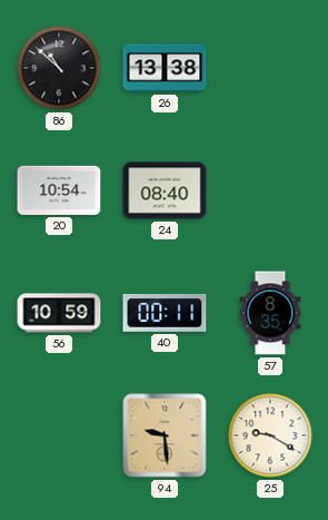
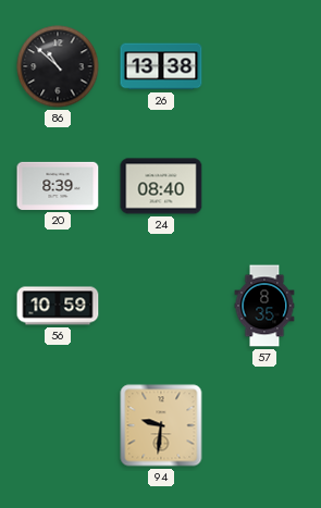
20: 10:54 -> 8:39
40: 00:11 -> none
94: 9:29 -> 9:31
25: 9:20 -> none
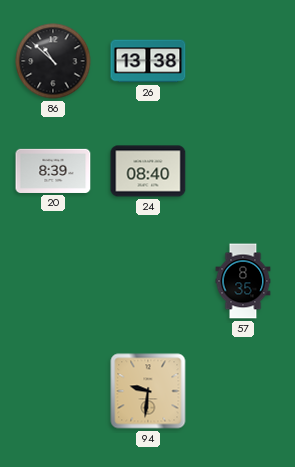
56: 10:59 -> none
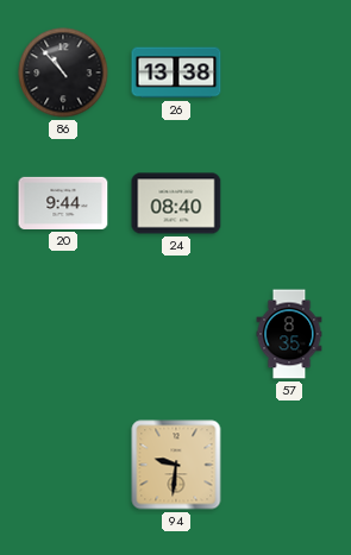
86: 10:52 -> 10:53
20: 8:39 -> 9:44
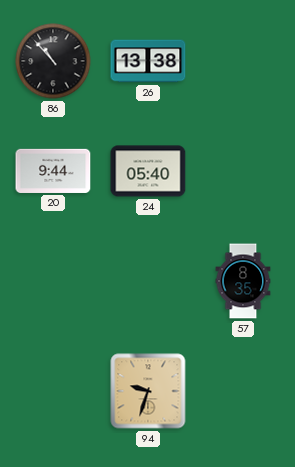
24: 08:40 -> 05:40
94: 9:31 -> 9:33
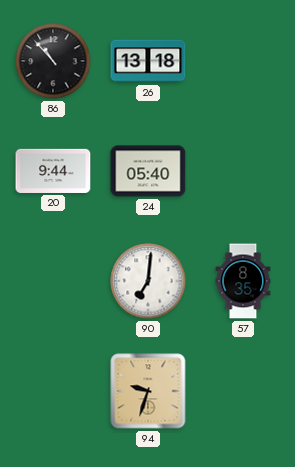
26: 13:38 -> 13:18
90: none -> 7:01
